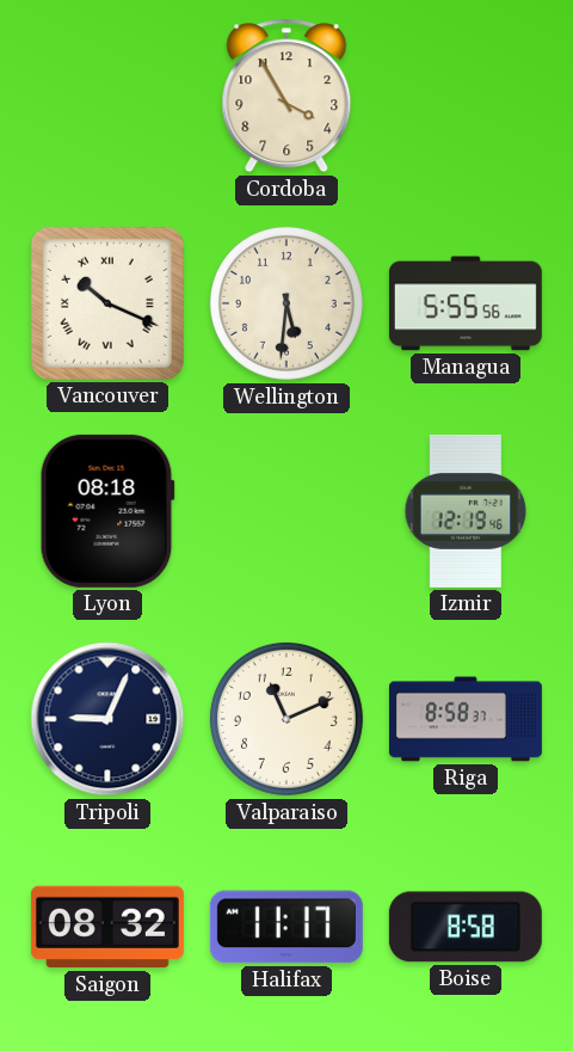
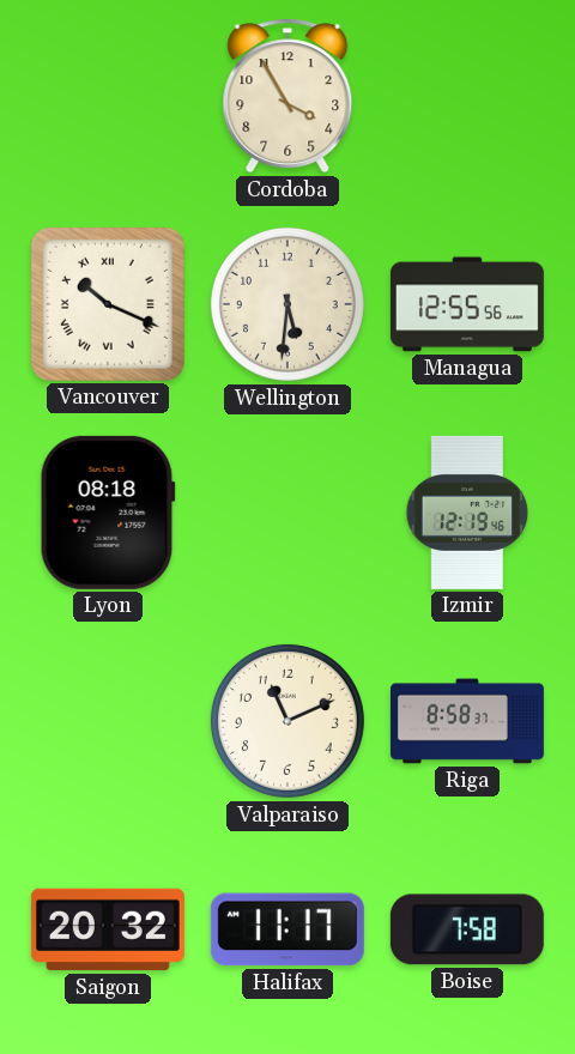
Managua: 5:55 -> 12:55
Tripoli: 9:04 -> none
Saigon: 08:32 -> 20:32
Boise: 8:58 -> 7:58
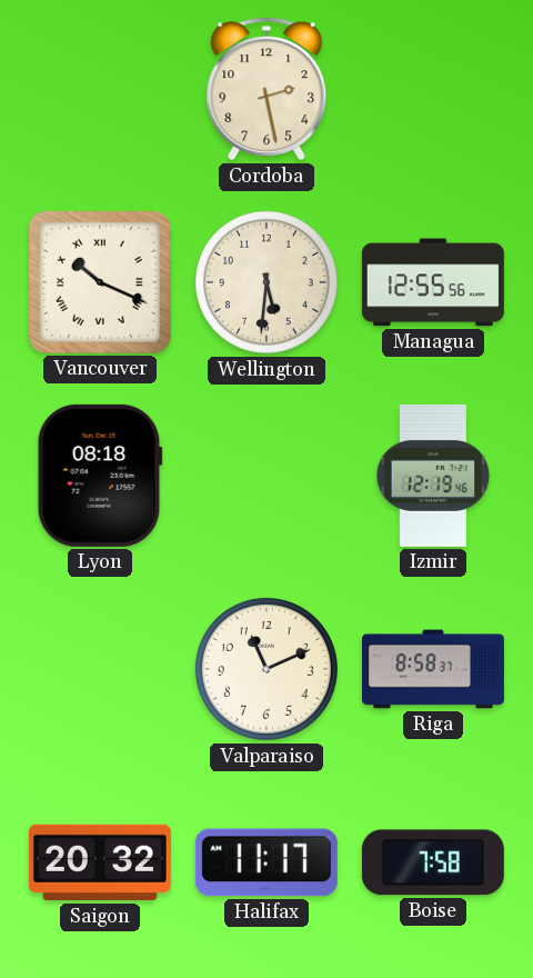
Cordoba: 3:55 -> 2:28
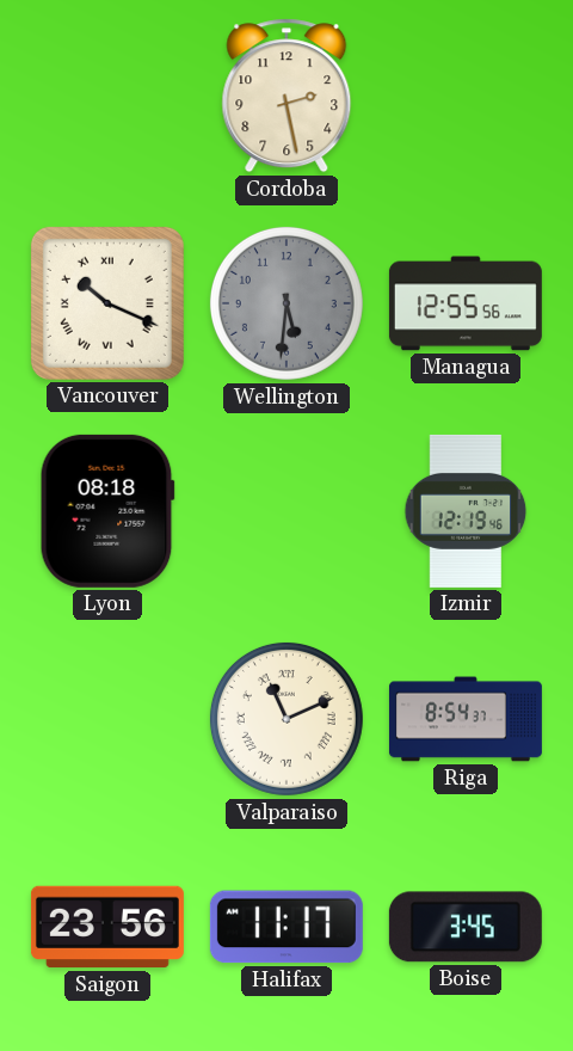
Wellington dial: cream -> grey
Valparaiso numerals: Arabic -> Roman
Riga: 8:58 -> 8:54
Saigon: 20:32 -> 23:56
Boise: 7:58 -> 3:45
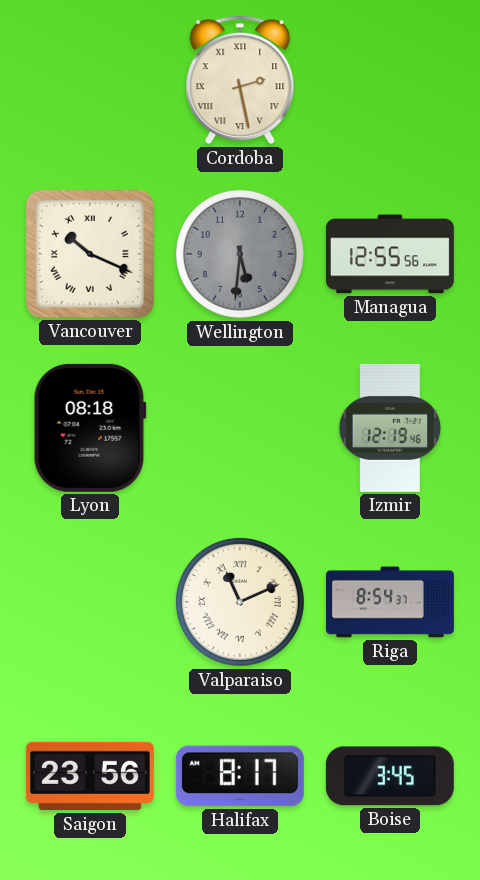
Cordoba numerals: Arabic -> Roman
Halifax: 11:17 -> 8:17
